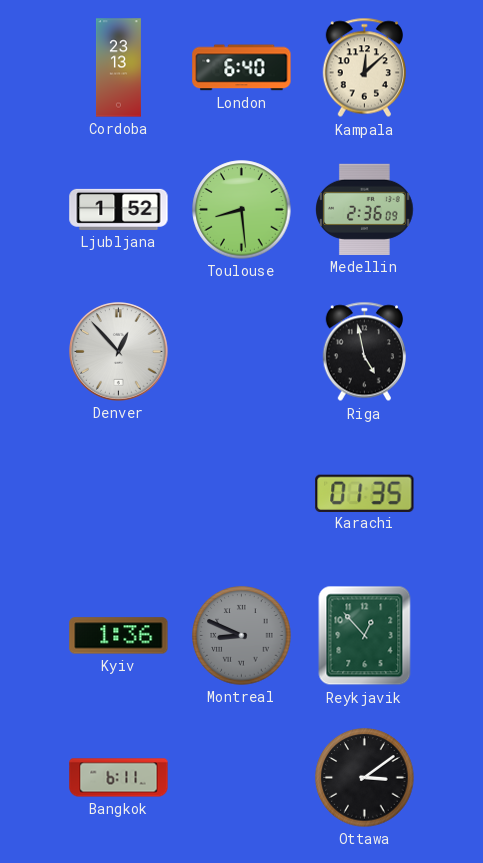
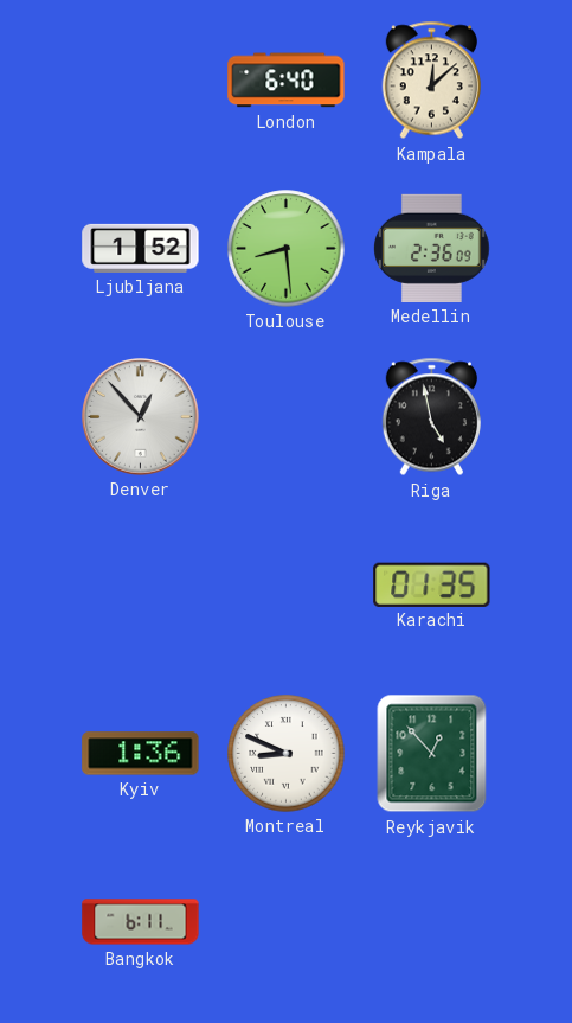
Cordoba: 23:13 -> none
Montreal dial: grey -> white
Ottawa: 3:09 -> none
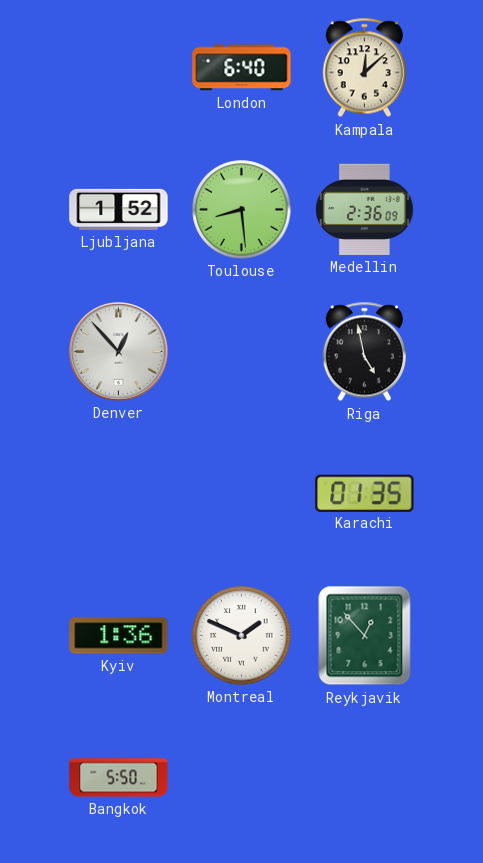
Montreal: 8:49 -> 1:49
Bangkok: 6:11 -> 5:50
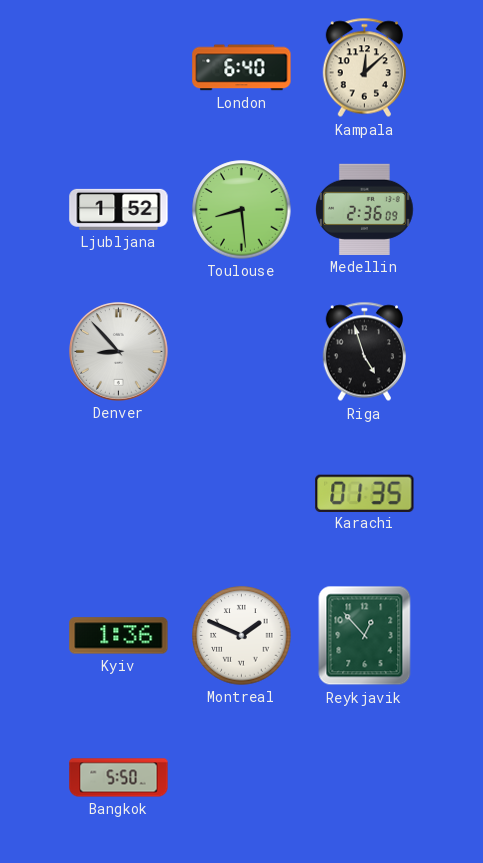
Denver: 12:53 -> 8:53
Riga: 4:58 -> 4:57
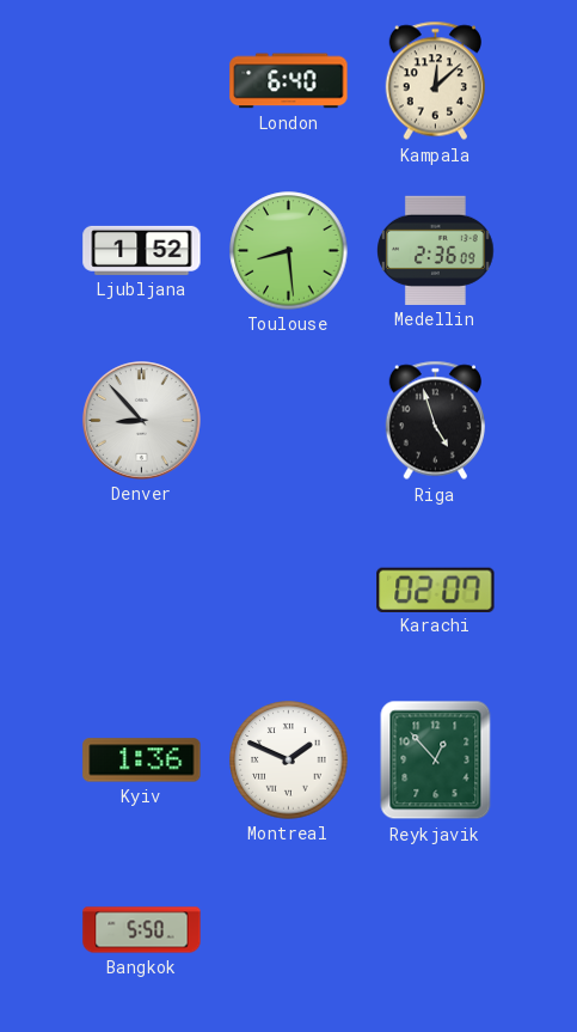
Karachi: 01:35 -> 02:07
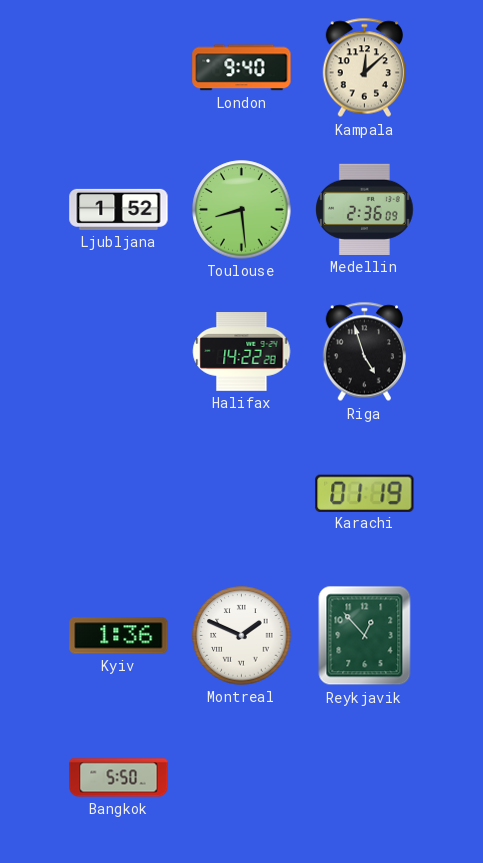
London: 6:40 -> 9:40
Denver: 8:53 -> none
Halifax: none -> 14:22
Karachi: 02:07 -> 01:19
